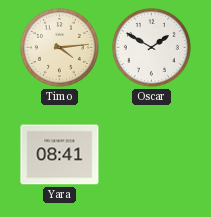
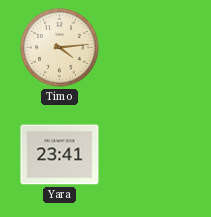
Oscar: 1:50 -> none
Yara: 08:41 -> 23:41
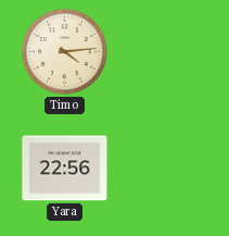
Yara: 23:41 -> 22:56
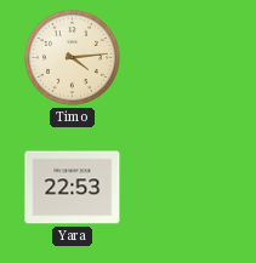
Yara: 22:56 -> 22:53
